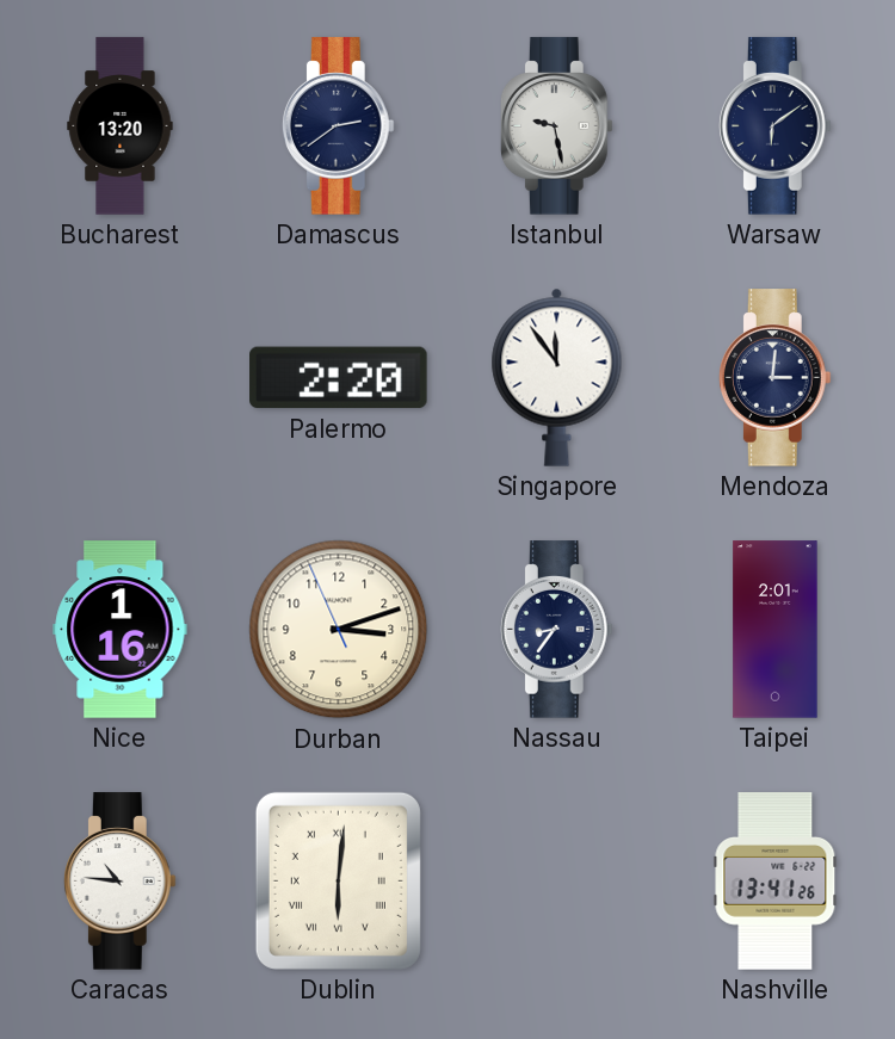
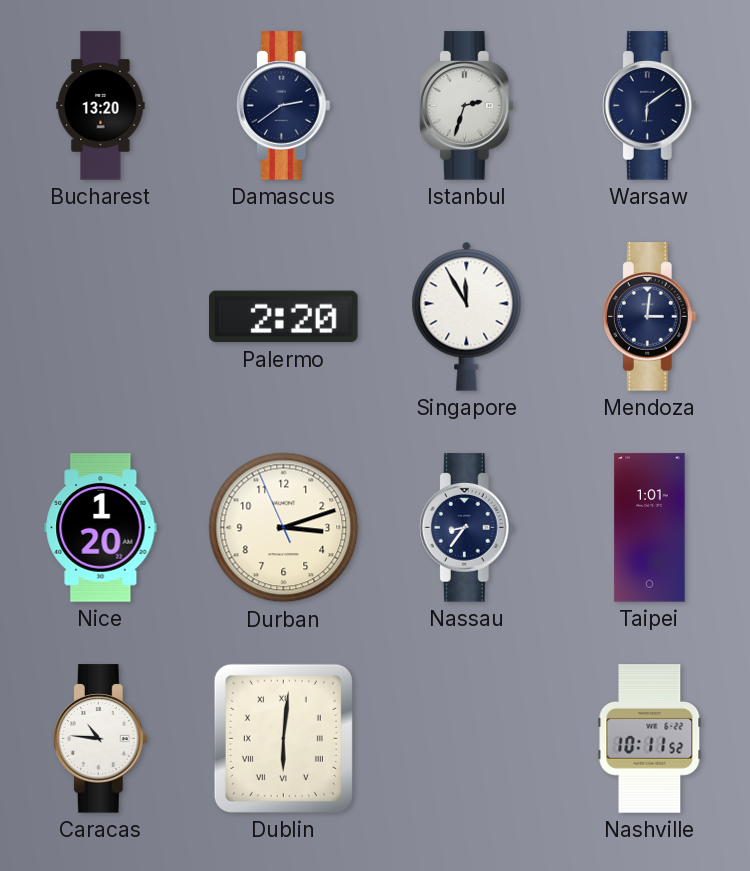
Istanbul: 9:28 -> 2:33
Singapore: 11:54 -> 11:55
Nice: 1:16 -> 1:20
Taipei: 2:01 -> 1:01
Nashville: 13:41 -> 10:11
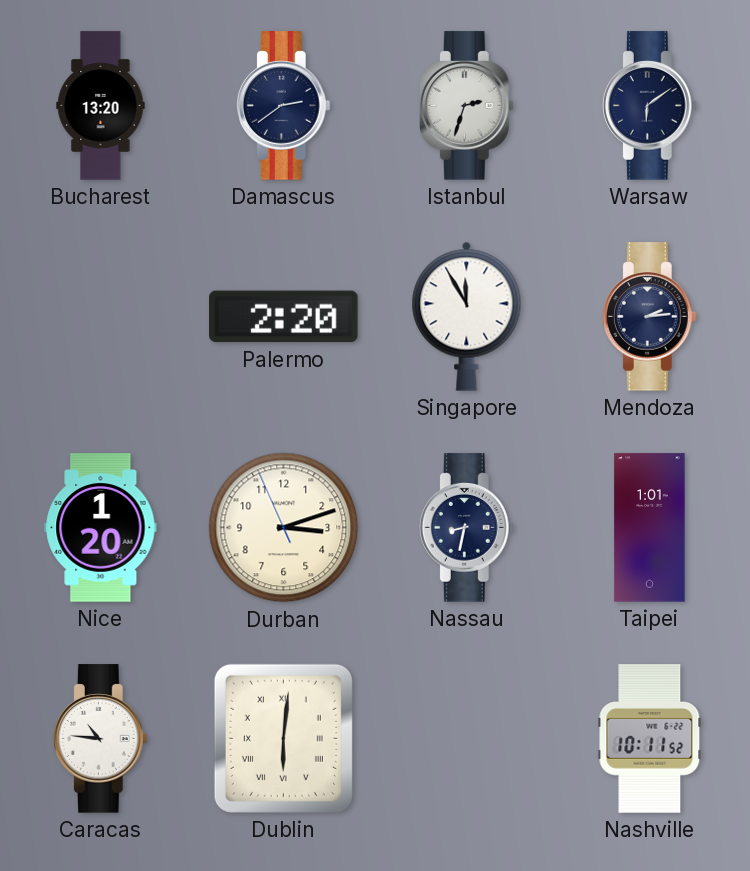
Mendoza: 3:01 -> 2:14
Nassau: 8:36 -> 8:32
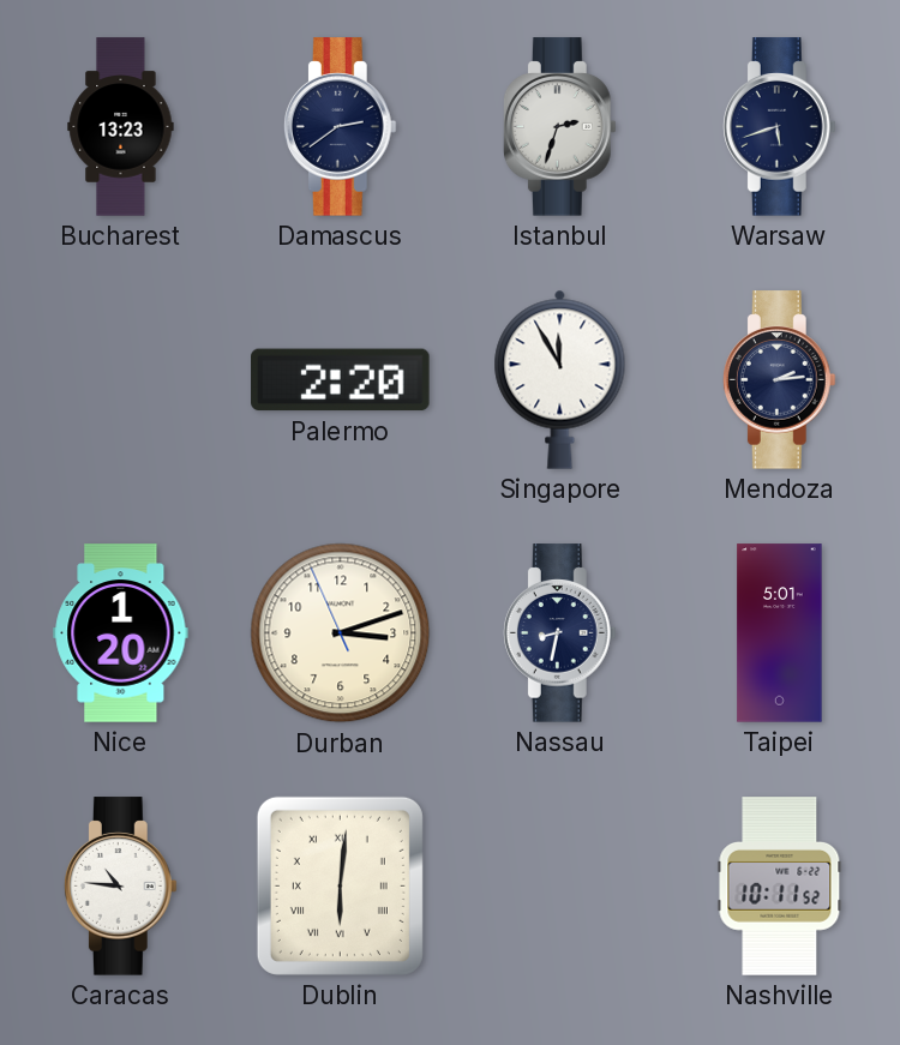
Bucharest: 13:20 -> 13:23
Warsaw: 6:09 -> 5:42
Taipei: 1:01 -> 5:01
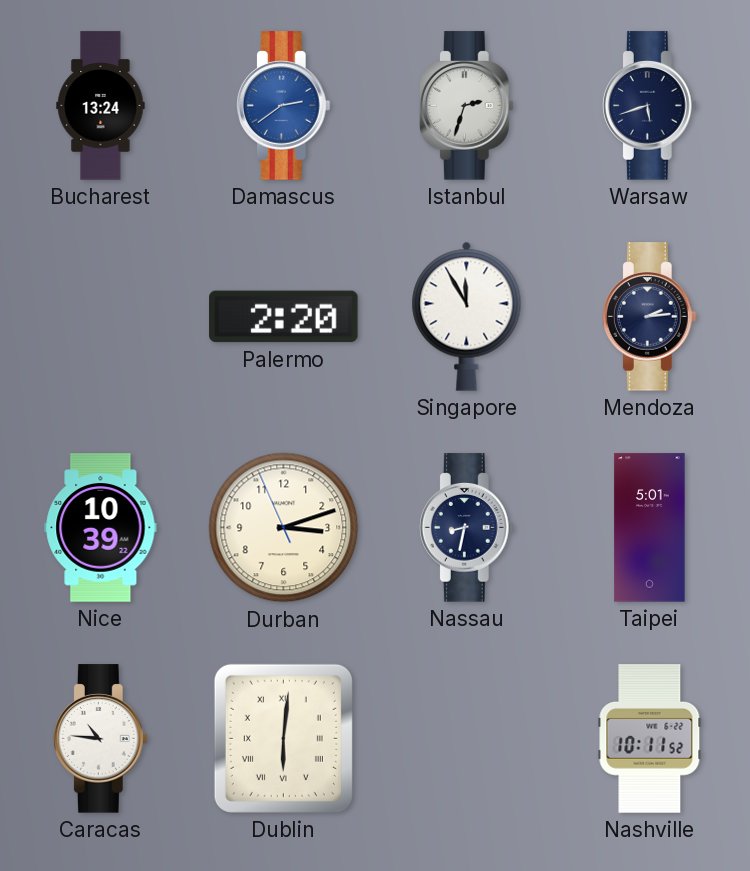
Bucharest: 13:23 -> 13:24
Damascus dial: navy -> blue
Nice: 1:20 -> 10:39
